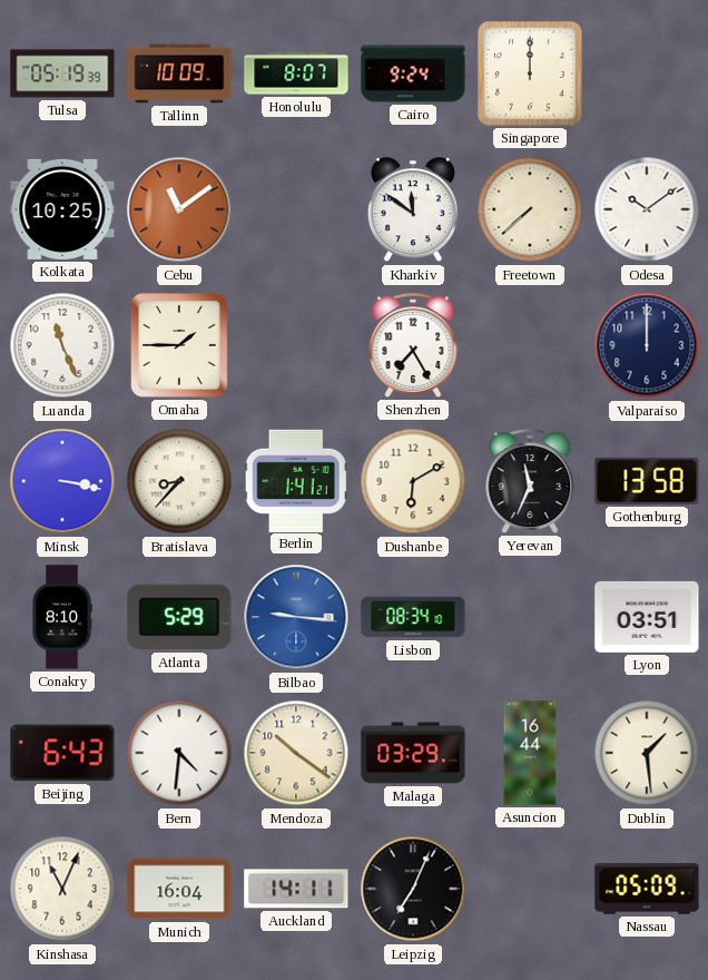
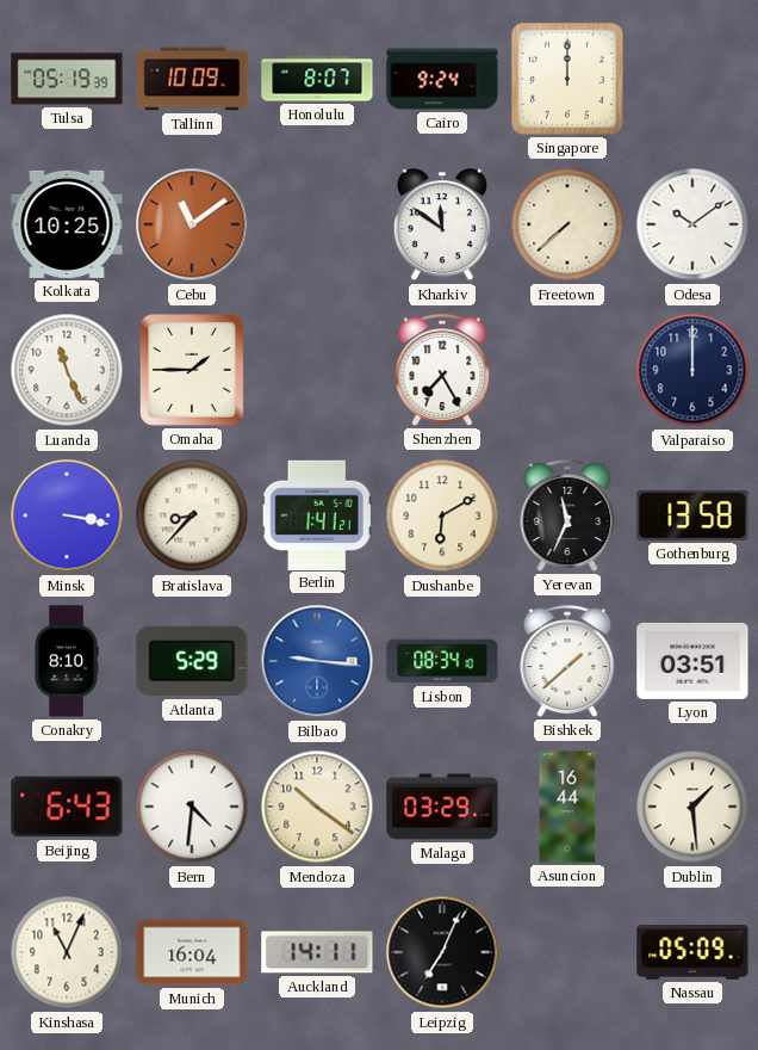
Bishkek: none -> 1:38
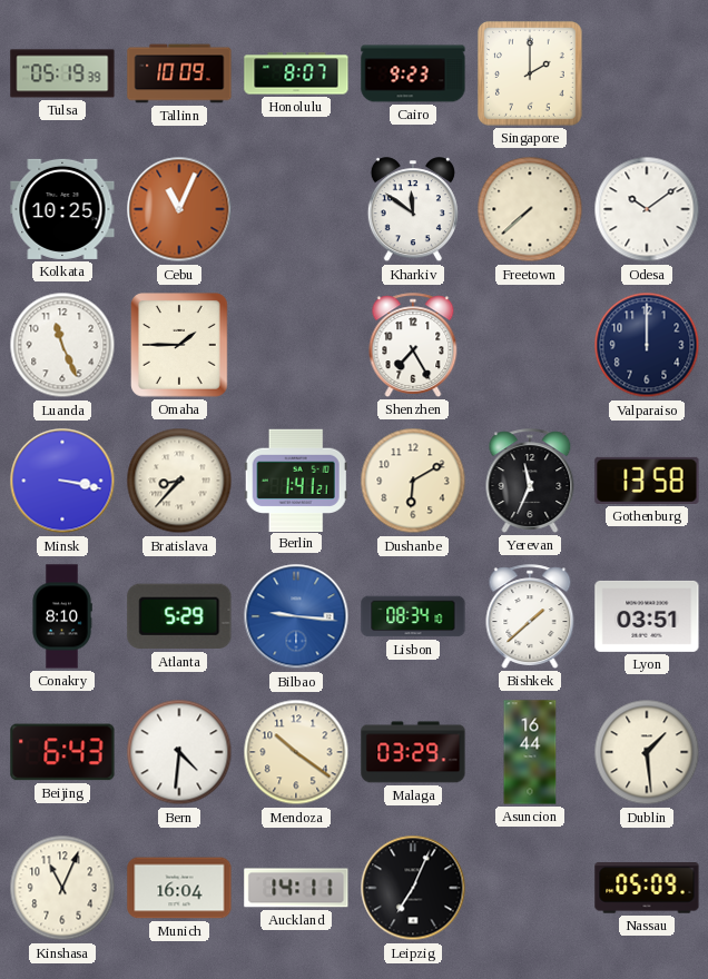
Cairo: 9:24 -> 9:23
Singapore: 12:00 -> 2:00
Cebu: 11:09 -> 11:04
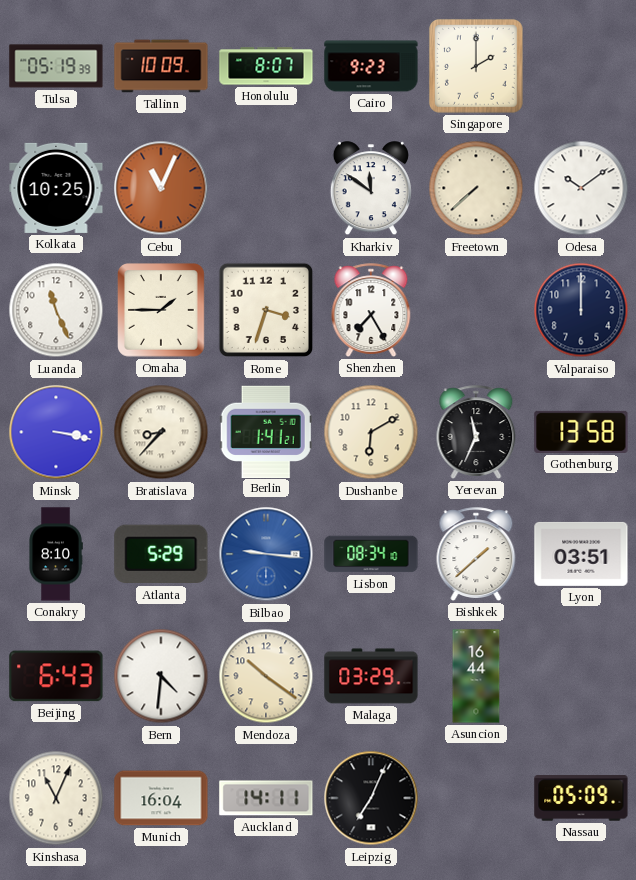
Rome: none -> 3:33
Dublin: 1:29 -> none
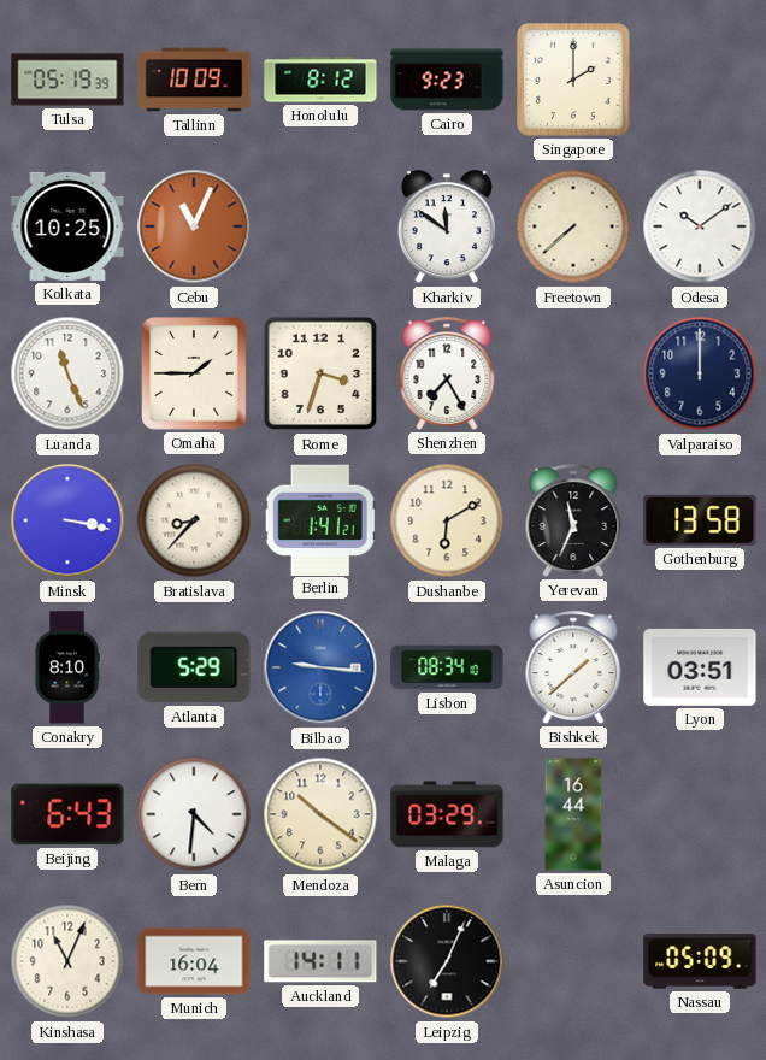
Honolulu: 8:07 -> 8:12
